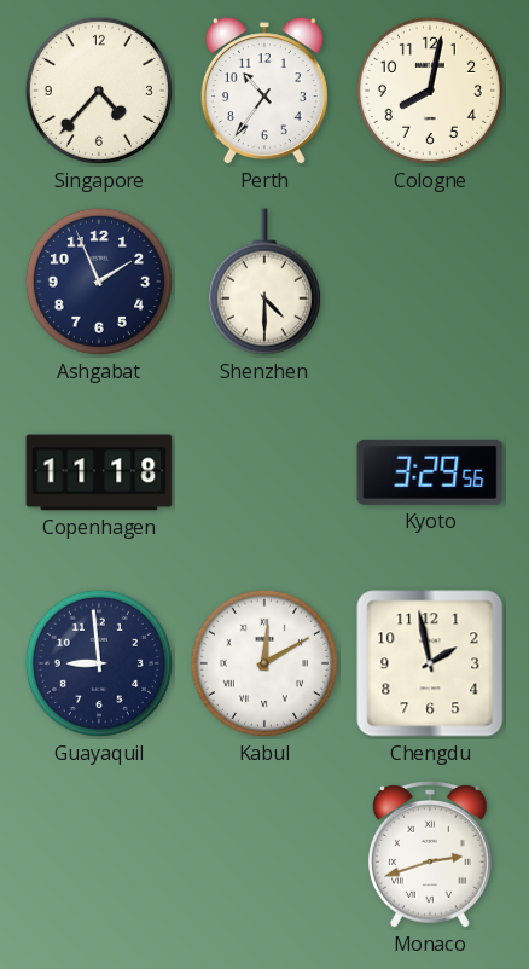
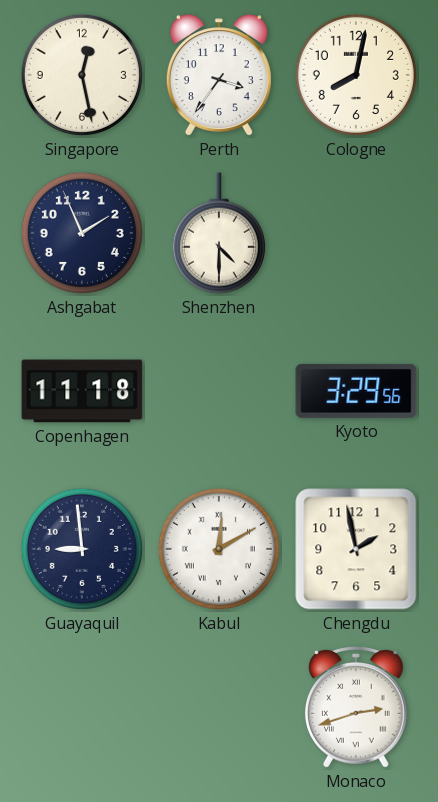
Singapore: 4:37 -> 12:28
Perth: 10:36 -> 3:36
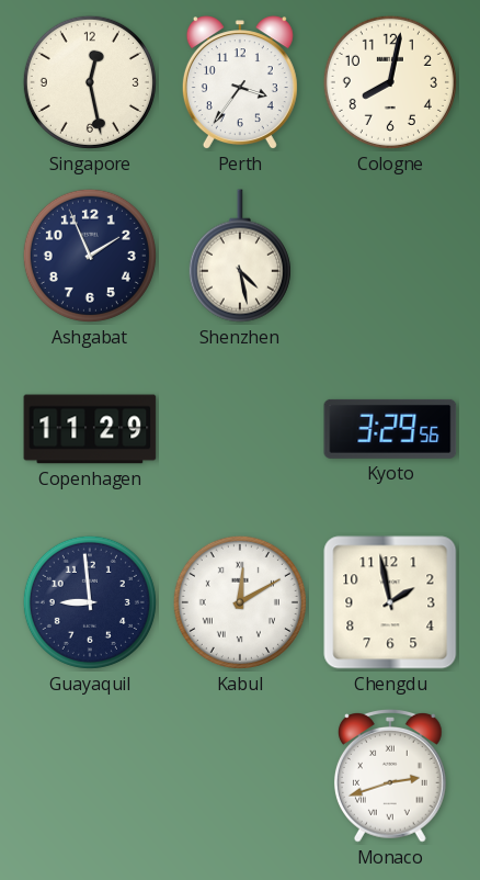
Shenzhen: 4:30 -> 4:28
Copenhagen: 11:18 -> 11:29
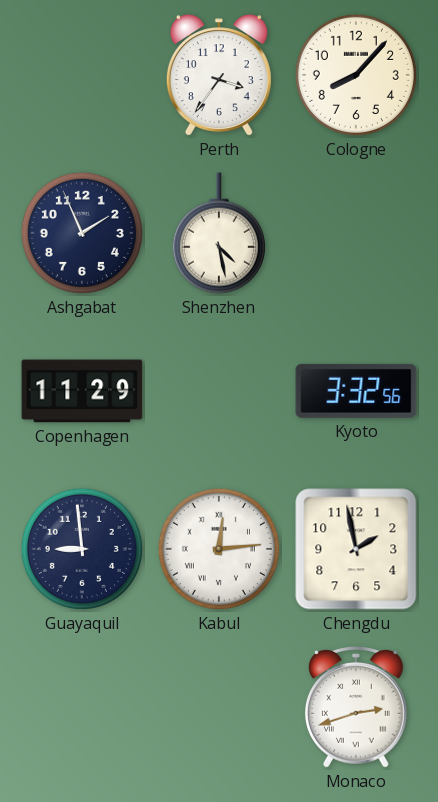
Singapore: 12:28 -> none
Cologne: 8:02 -> 8:07
Kyoto: 3:29 -> 3:32
Kabul: 12:10 -> 12:14
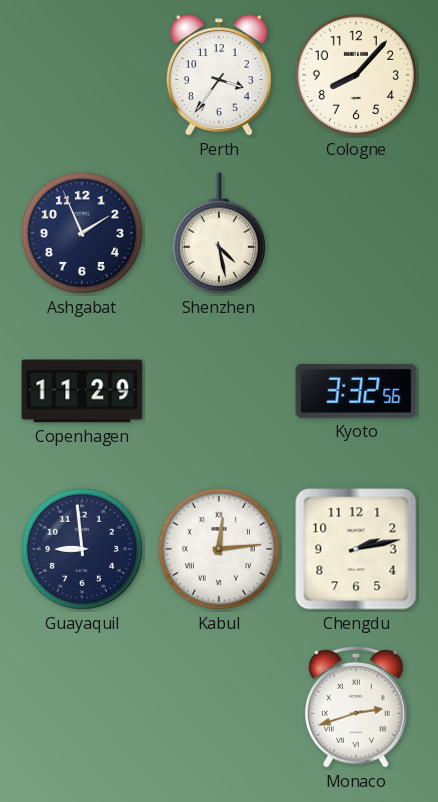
Chengdu: 1:58 -> 2:13
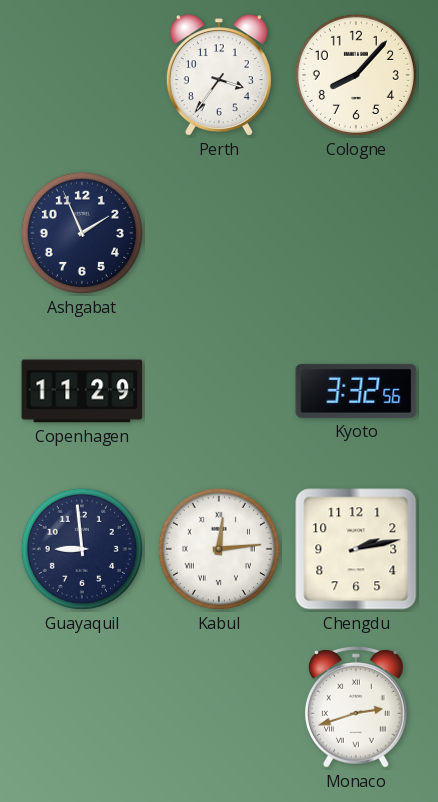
Shenzhen: 4:28 -> none
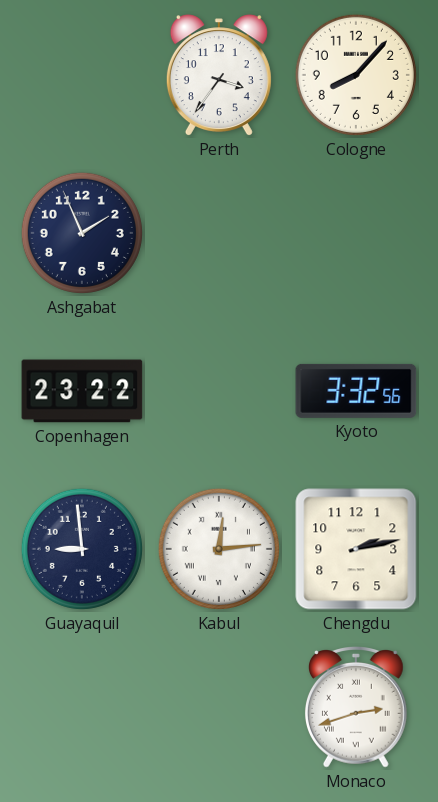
Copenhagen: 11:29 -> 23:22
